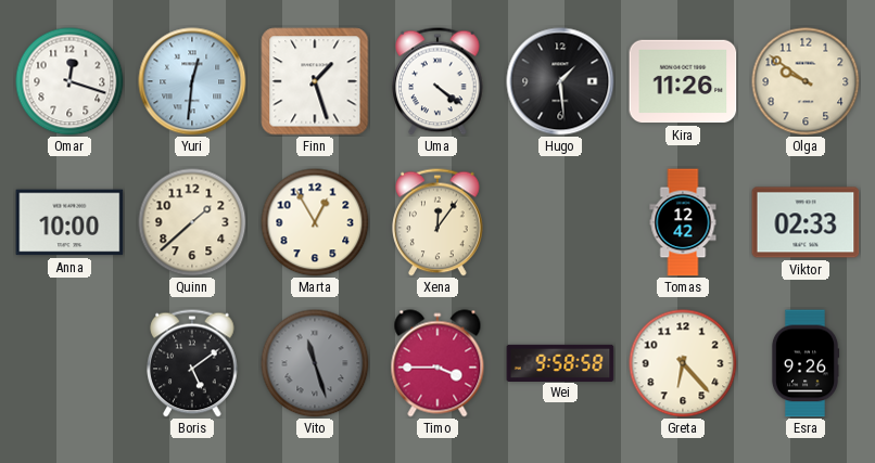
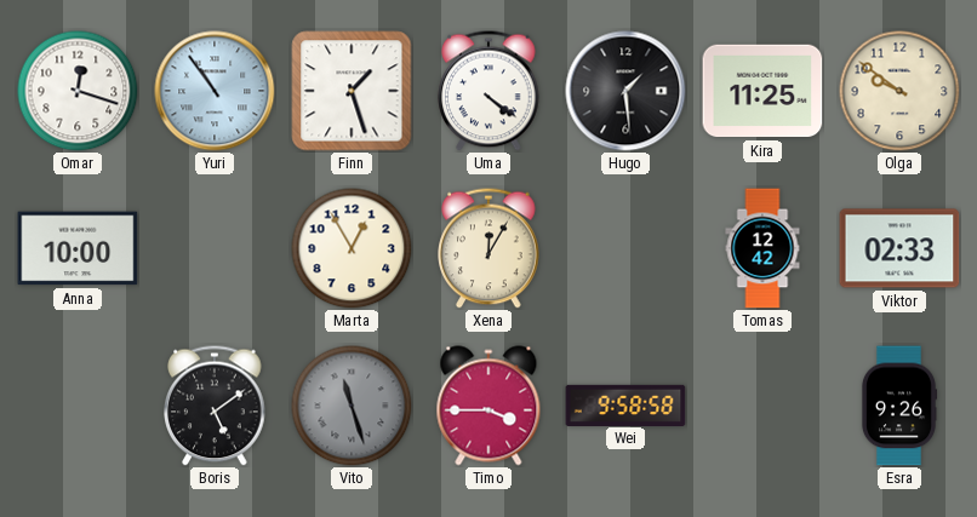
Yuri: 12:31 -> 10:54
Kira: 11:26 -> 11:25
Quinn: 1:38 -> none
Xena: 12:06 -> 12:05
Greta: 6:23 -> none
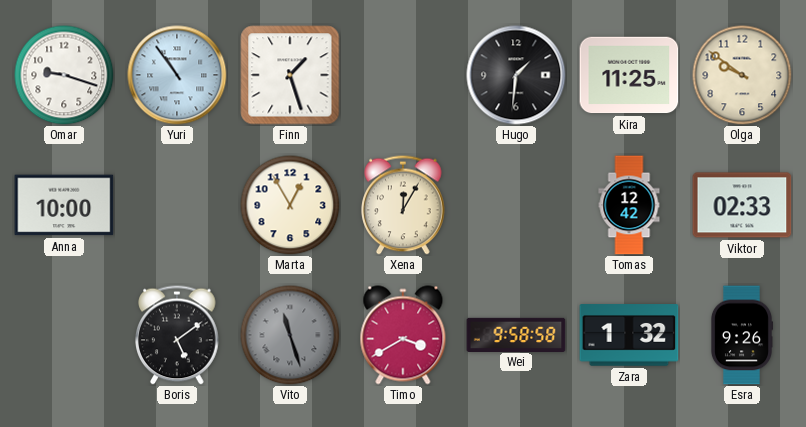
Omar: 12:18 -> 9:18
Uma: 4:21 -> none
Hugo: 1:29 -> 1:31
Timo: 3:45 -> 3:40
Zara: none -> 1:32
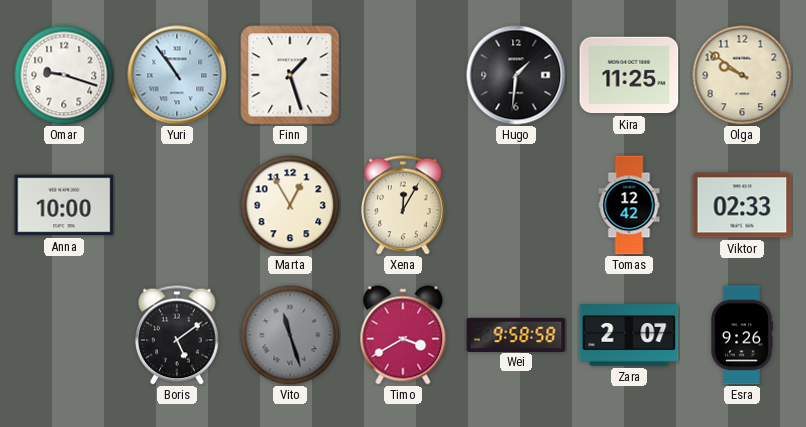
Zara: 1:32 -> 2:07
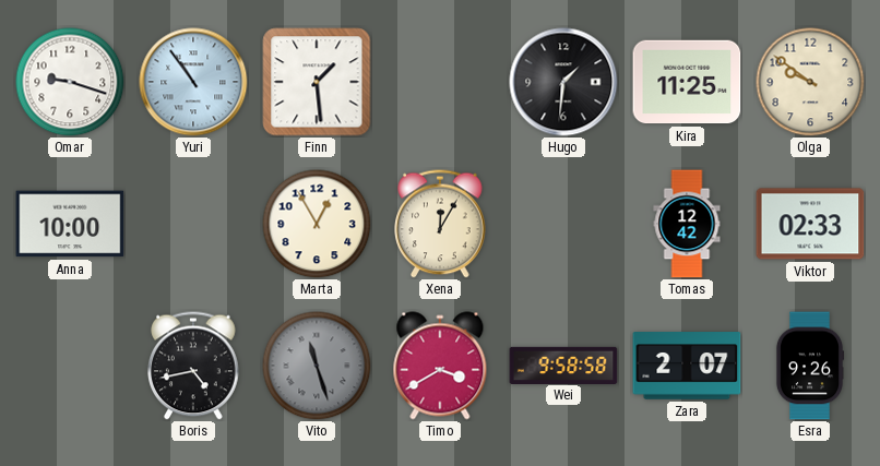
Finn: 1:27 -> 1:29
Boris: 5:09 -> 4:43
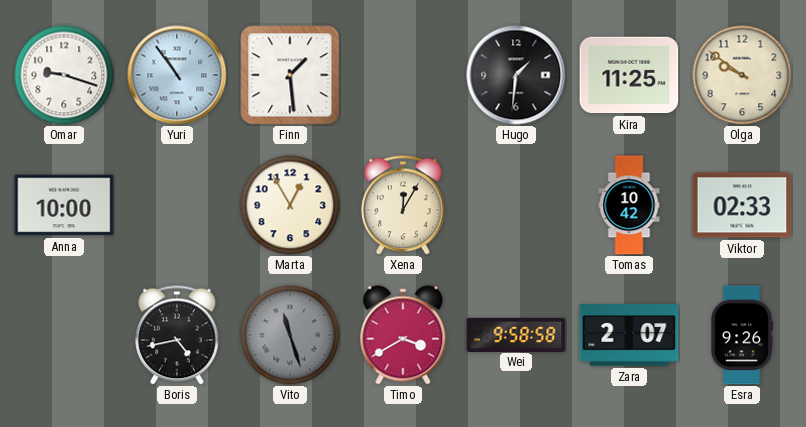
Tomas: 12:42 -> 10:42
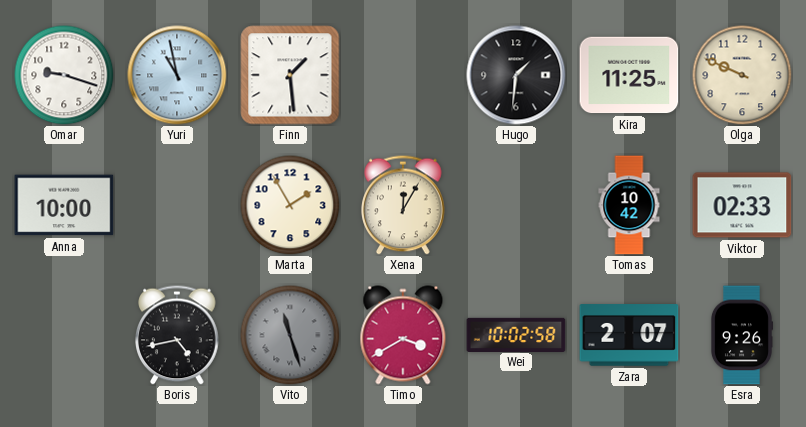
Yuri: 10:54 -> 10:58
Olga: 9:51 -> 9:49
Marta: 12:55 -> 1:55
Wei: 9:58 -> 10:02
